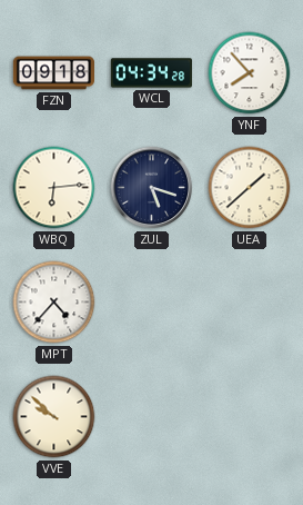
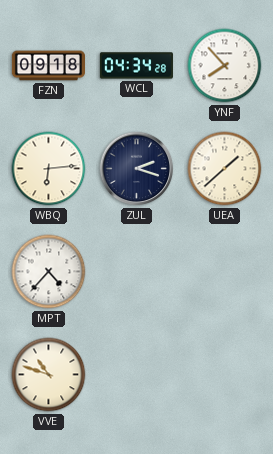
ZUL: 5:18 -> 2:18
VVE: 9:52 -> 10:48
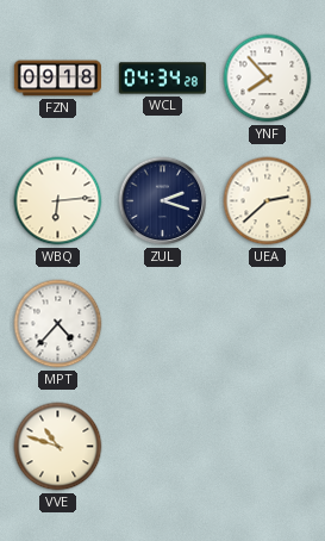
UEA: 1:38 -> 2:38
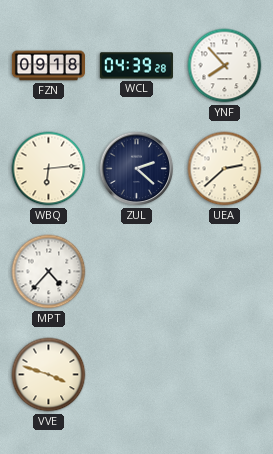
WCL: 04:34 -> 04:39
ZUL: 2:18 -> 2:22
VVE: 10:48 -> 3:48
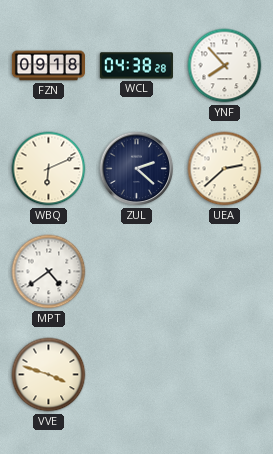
WCL: 04:39 -> 04:38
WBQ: 6:14 -> 6:11
MPT: 4:37 -> 4:39
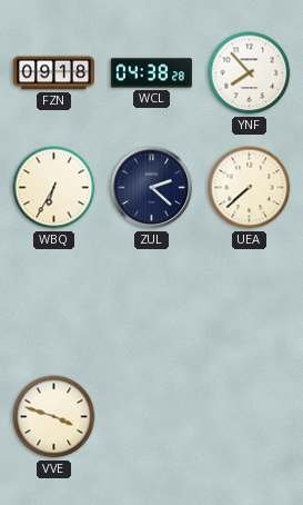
WBQ: 6:11 -> 6:35
UEA: 2:38 -> 7:38
MPT: 4:39 -> none
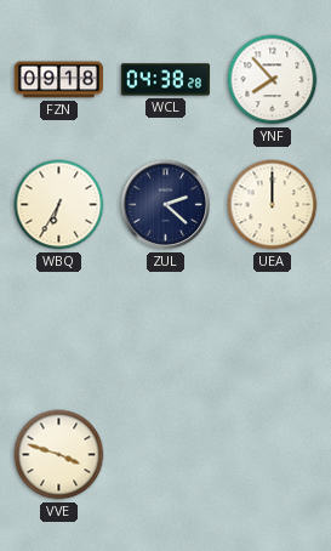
UEA: 7:38 -> 12:00
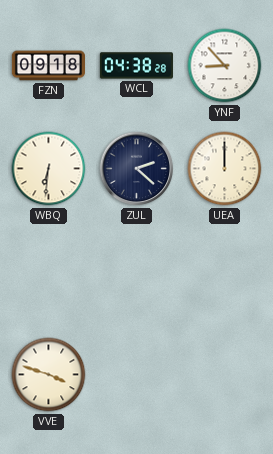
YNF: 7:53 -> 8:53
WBQ: 6:35 -> 6:31
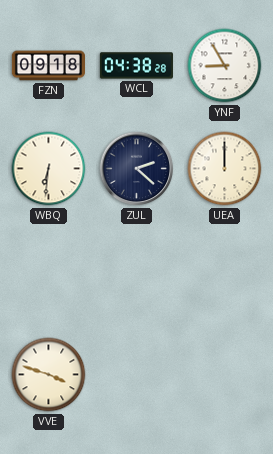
YNF: 8:53 -> 8:55
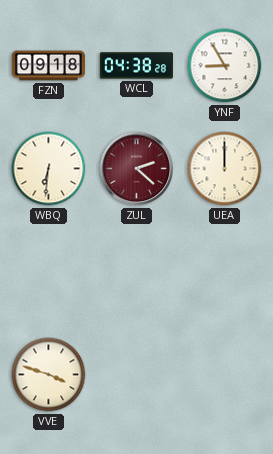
ZUL dial: navy -> burgundy
